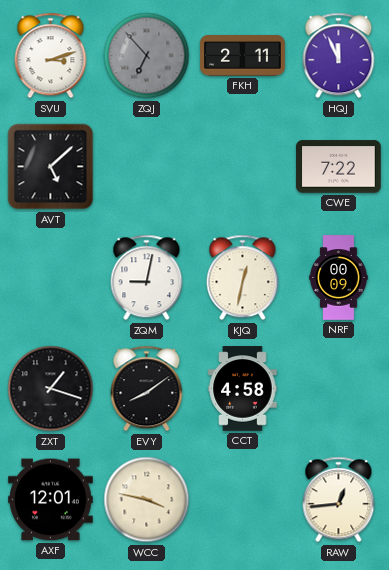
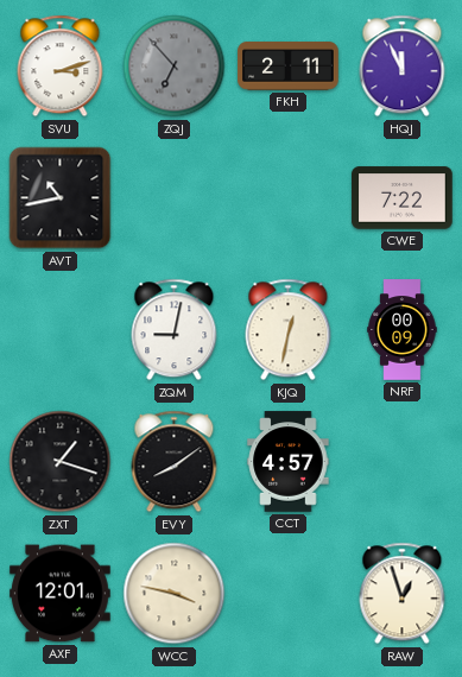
AVT: 5:08 -> 10:43
CCT: 4:58 -> 4:57
RAW: 12:44 -> 12:57
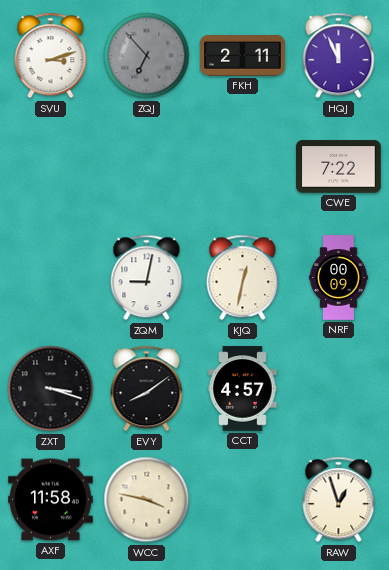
AVT: 10:43 -> none
ZXT: 1:18 -> 3:18
AXF: 12:01 -> 11:58
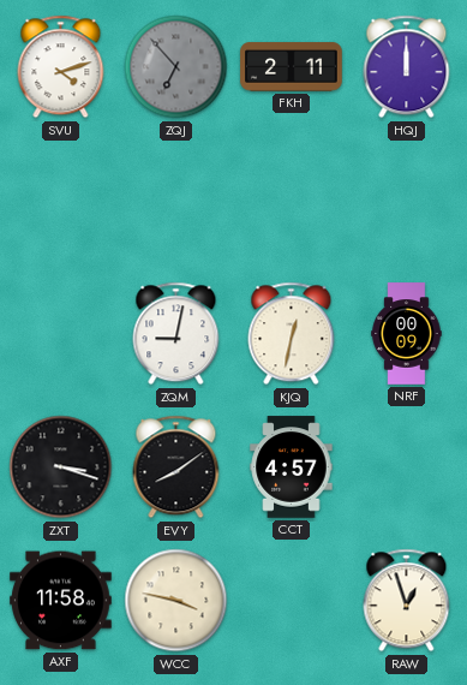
SVU: 3:12 -> 4:12
HQJ: 11:56 -> 12:00
CWE: 7:22 -> none
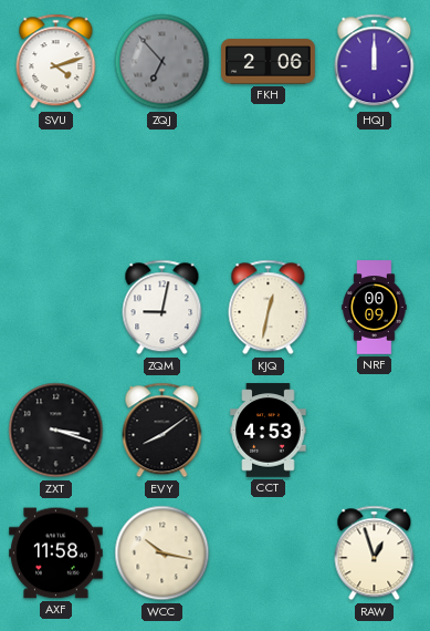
FKH: 2:11 -> 2:06
CCT: 4:57 -> 4:53
WCC: 3:47 -> 10:17
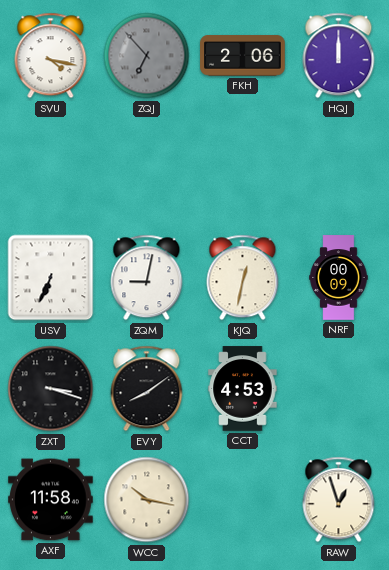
SVU: 4:12 -> 4:17
USV: none -> 6:34
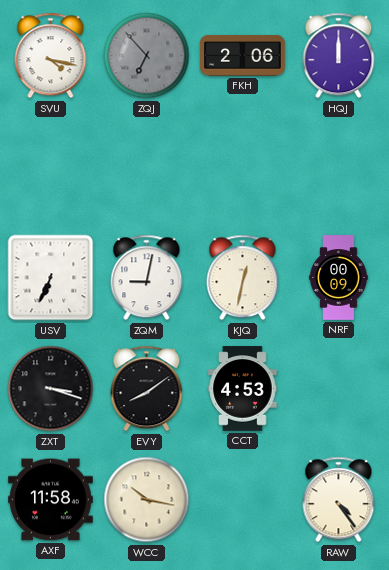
RAW: 12:57 -> 4:24
